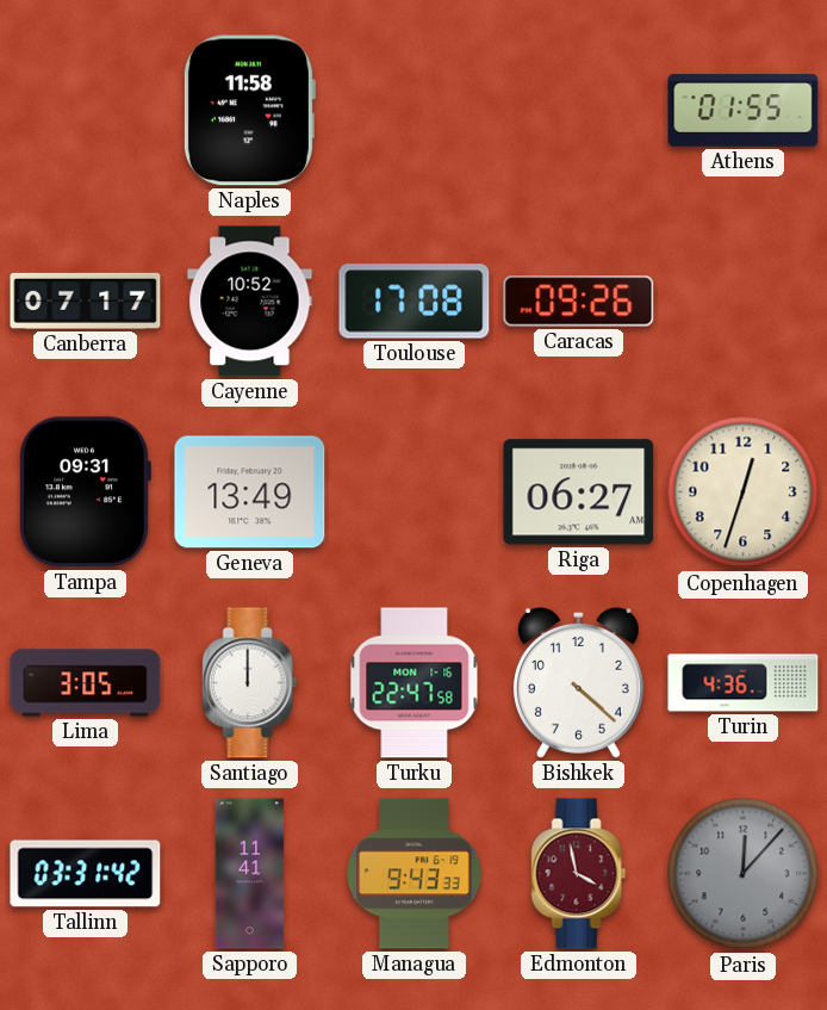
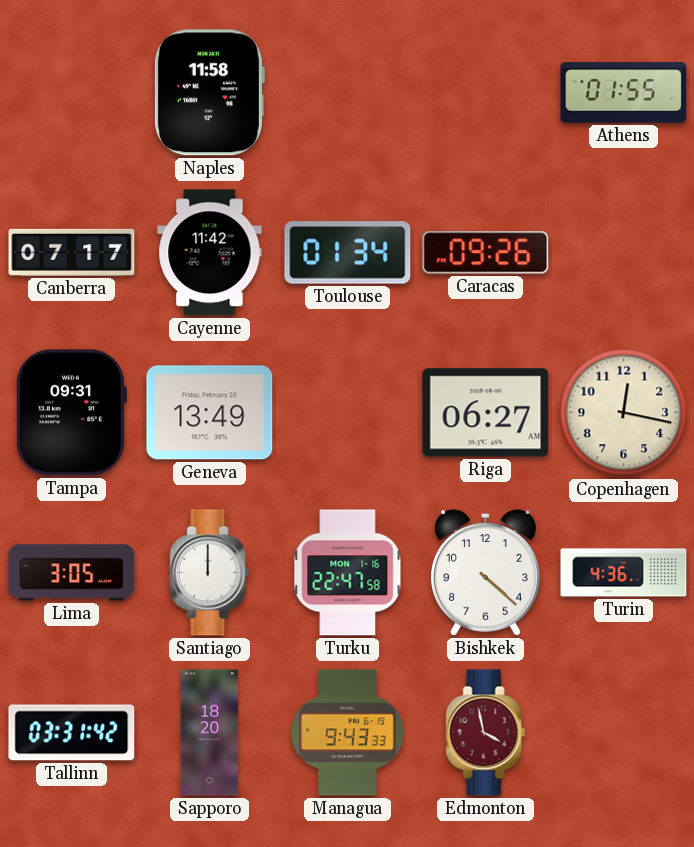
Cayenne: 10:52 -> 11:42
Toulouse: 17:08 -> 01:34
Copenhagen: 12:33 -> 12:17
Sapporo: 11:41 -> 18:20
Paris: 12:07 -> none
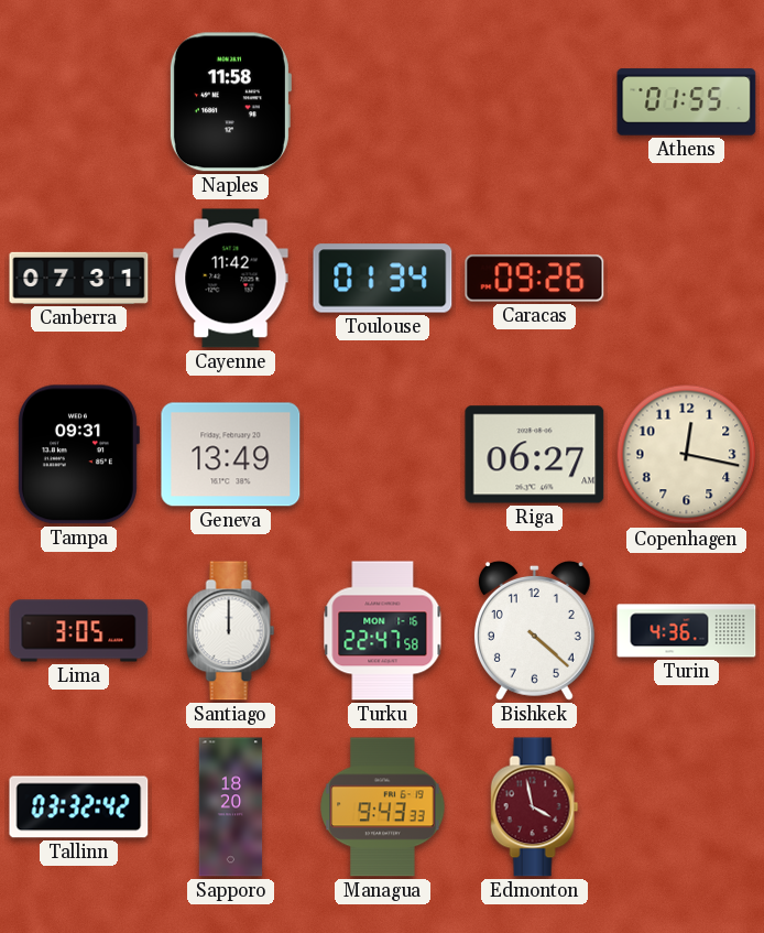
Canberra: 07:17 -> 07:31
Tallinn: 03:31 -> 03:32
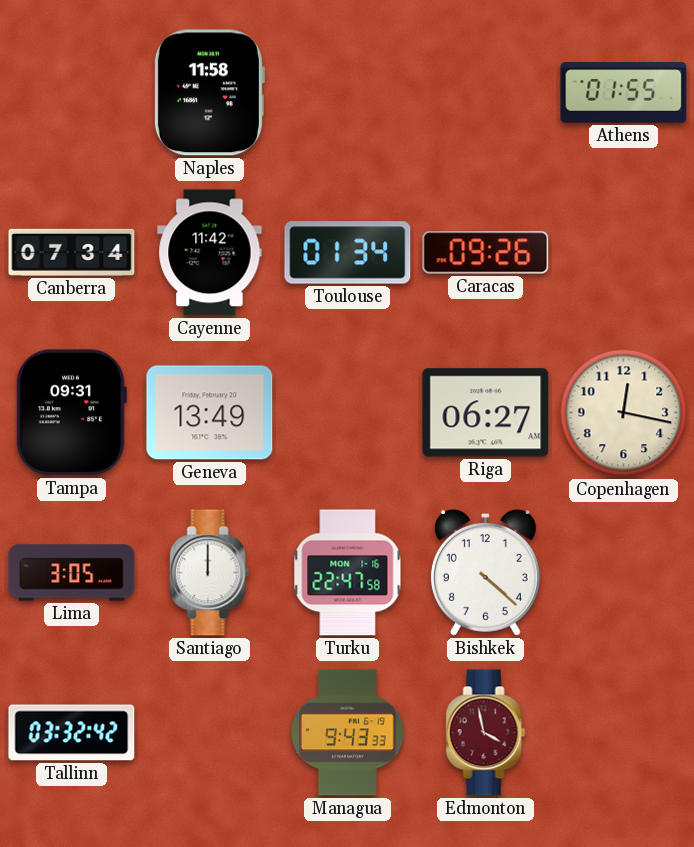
Canberra: 07:31 -> 07:34
Turin: 4:36 -> none
Sapporo: 18:20 -> none
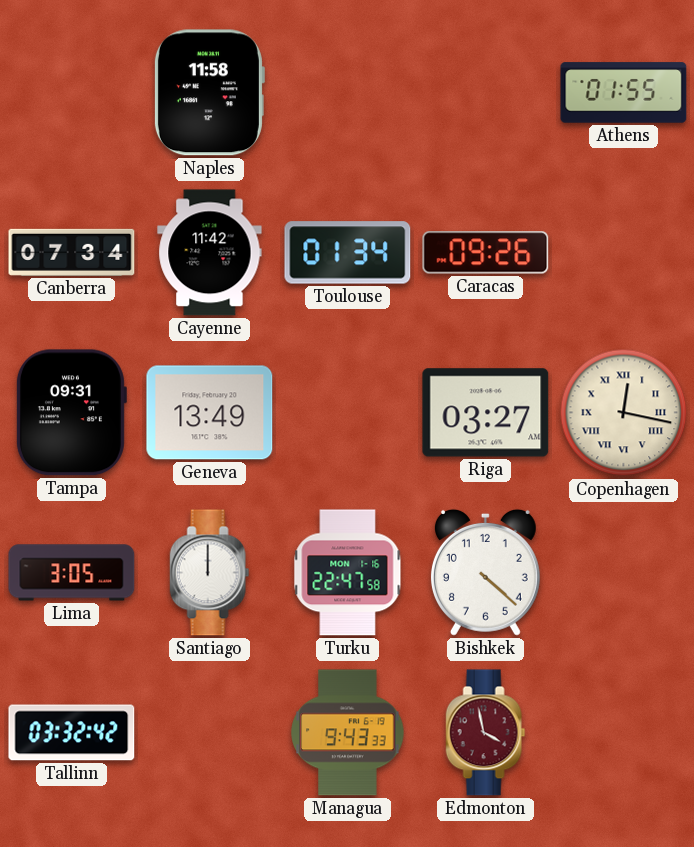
Riga: 06:27 -> 03:27
Copenhagen numerals: Arabic -> Roman
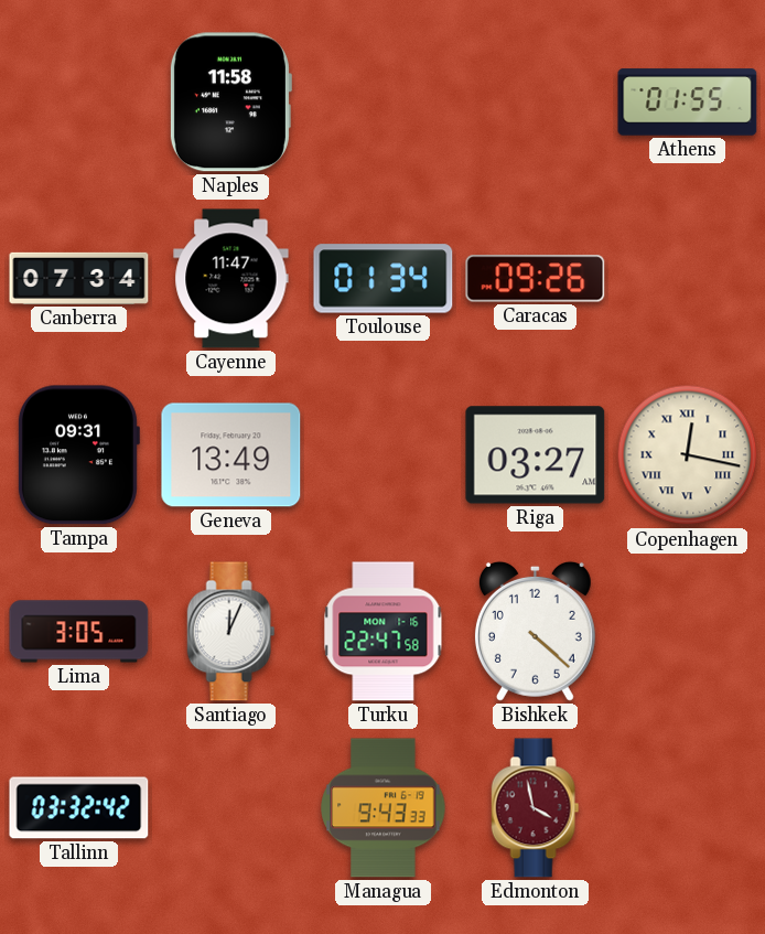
Cayenne: 11:42 -> 11:47
Santiago: 12:00 -> 12:04
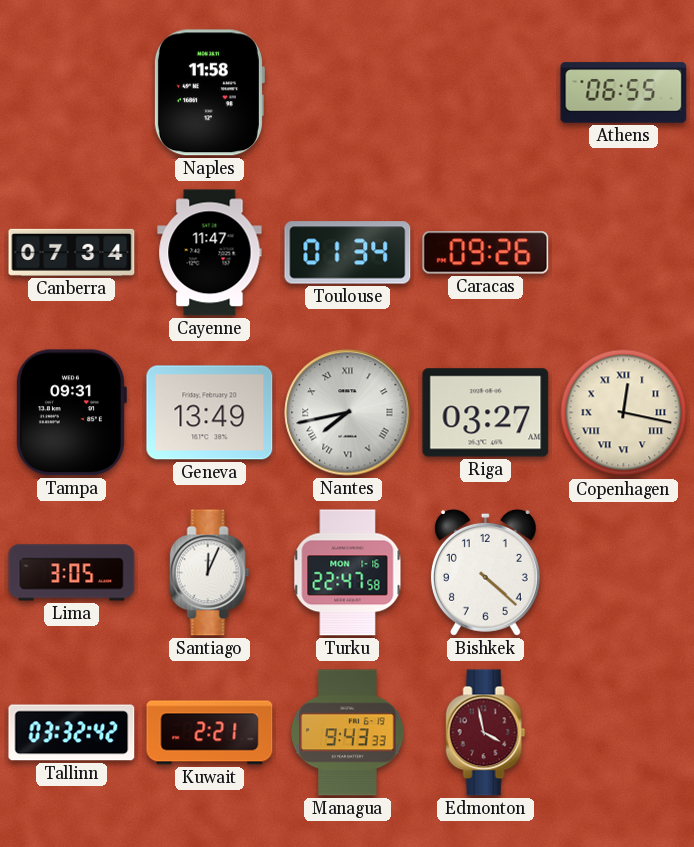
Athens: 01:55 -> 06:55
Nantes: none -> 7:43
Kuwait: none -> 2:21
